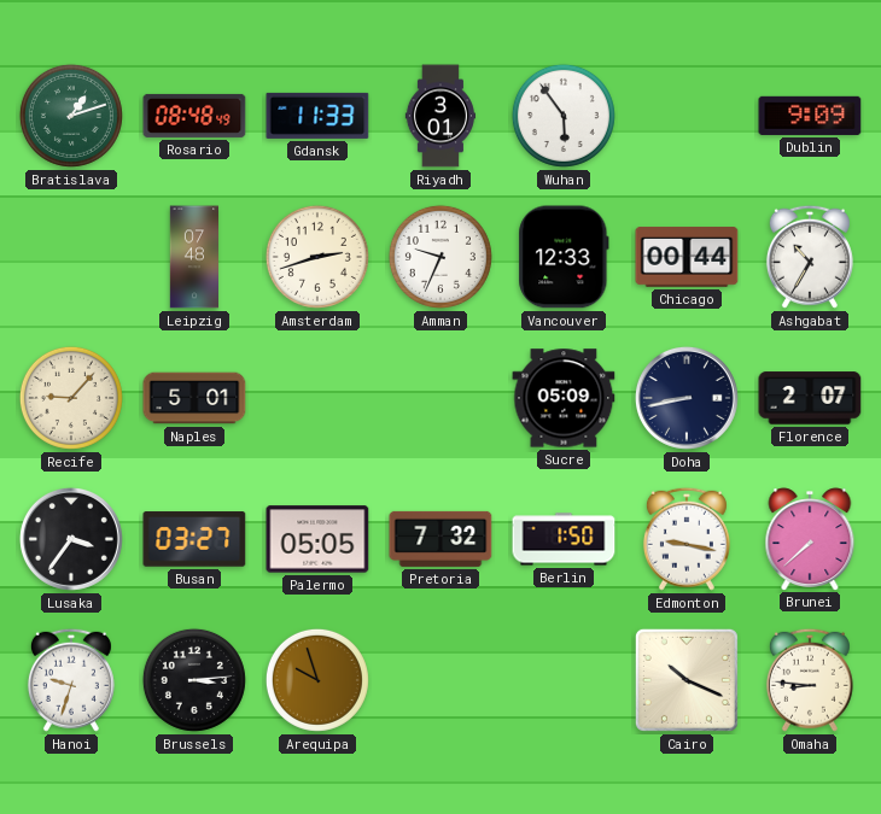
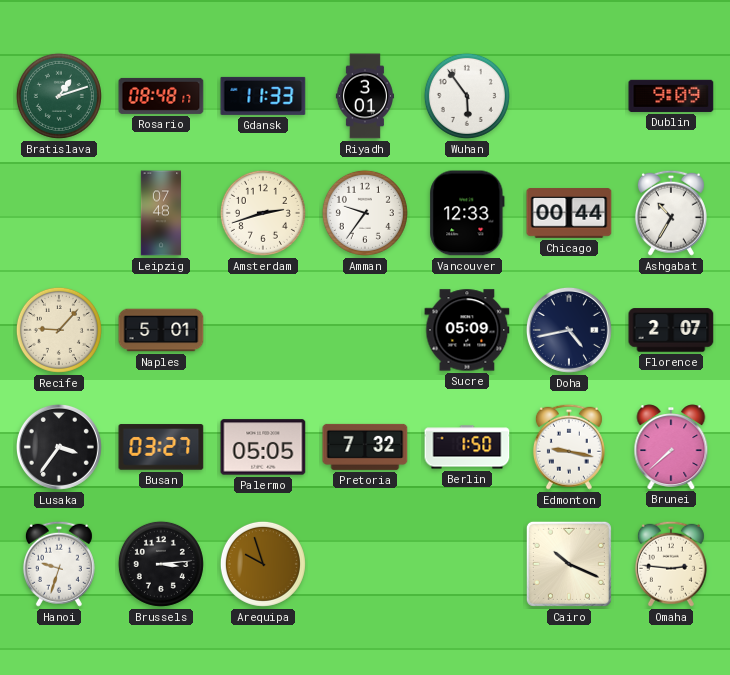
Rosario: 08:48:49 -> 08:48:17
Amman: 9:34 -> 9:36
Doha: 8:43 -> 4:43
Omaha: 8:46 -> 2:46
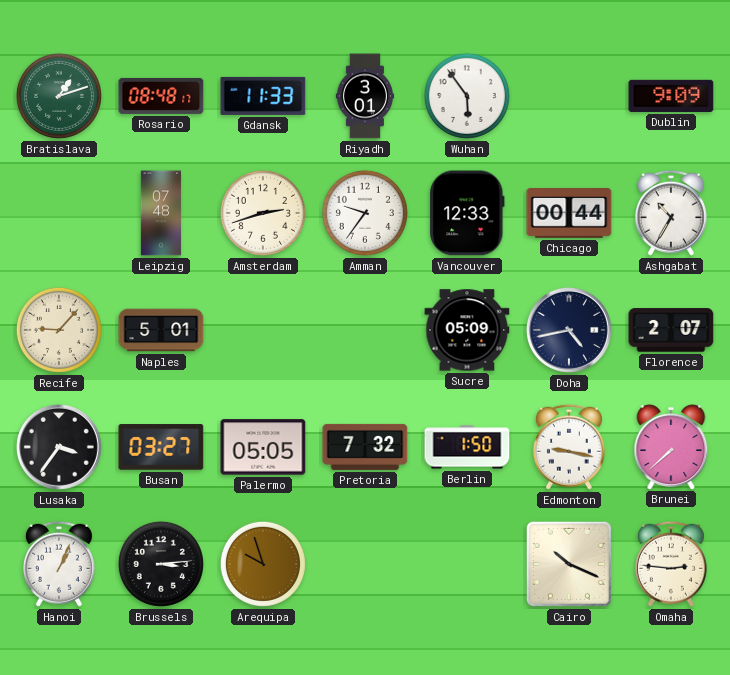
Hanoi: 9:33 -> 1:04
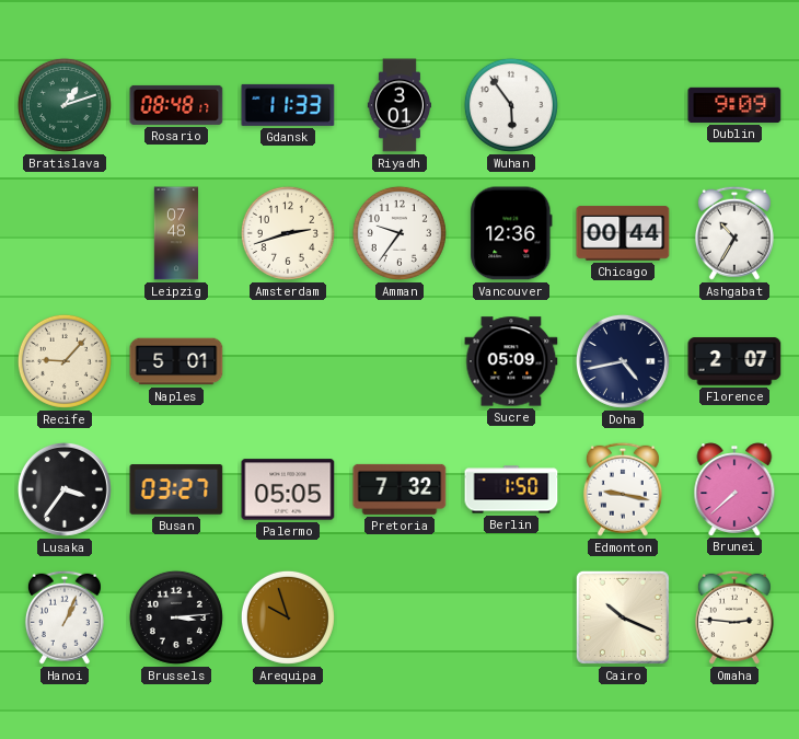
Vancouver: 12:33 -> 12:36
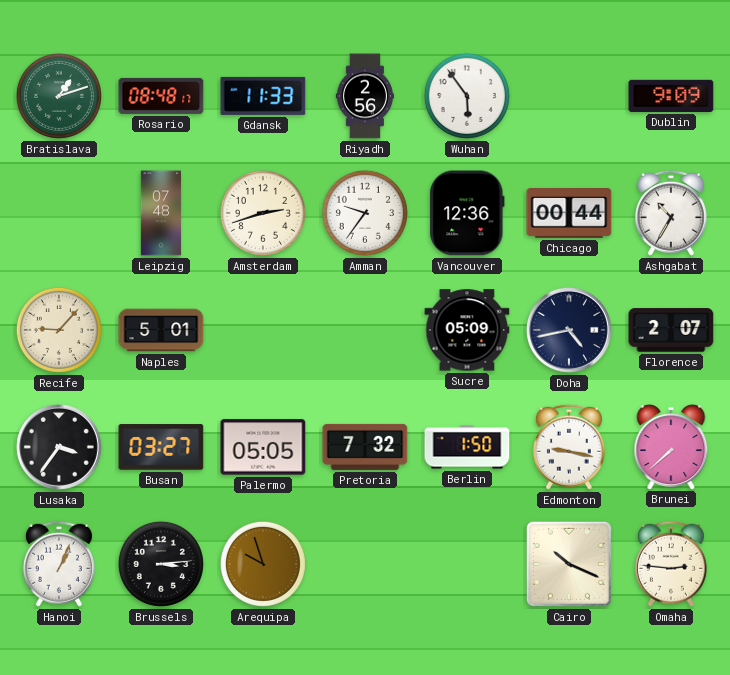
Riyadh: 3:01 -> 2:56
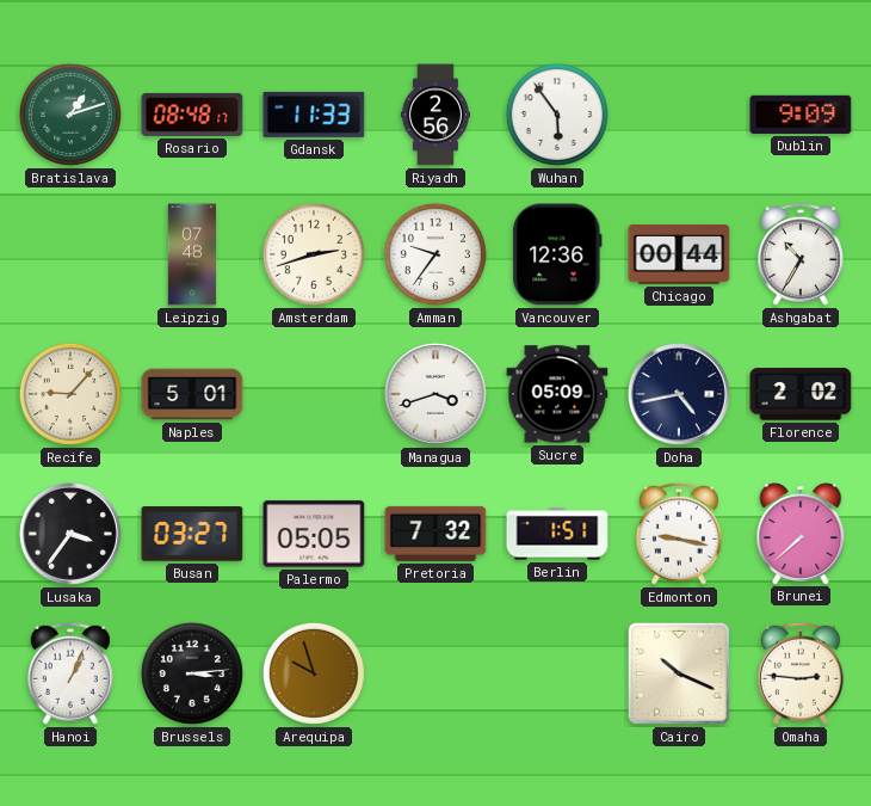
Managua: none -> 3:42
Florence: 2:07 -> 2:02
Berlin: 1:50 -> 1:51
